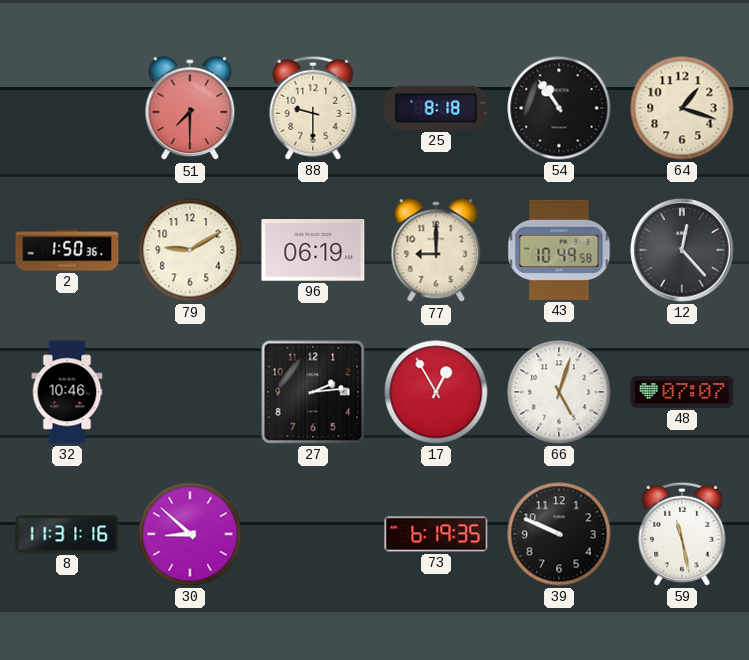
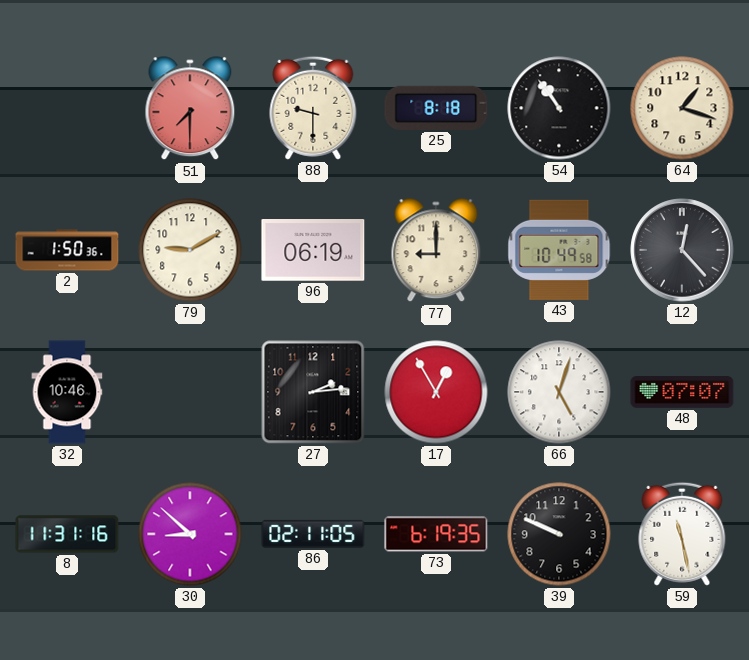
86: none -> 02:11
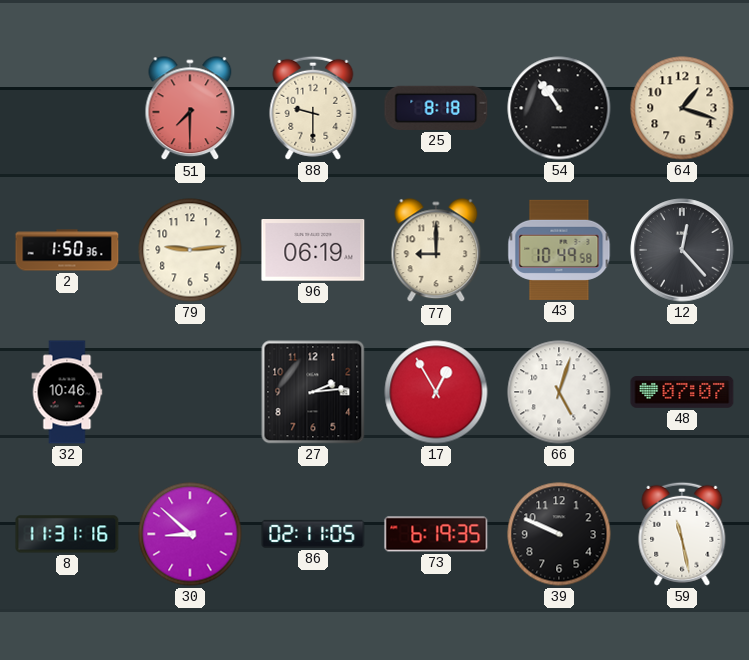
79: 9:10 -> 9:14
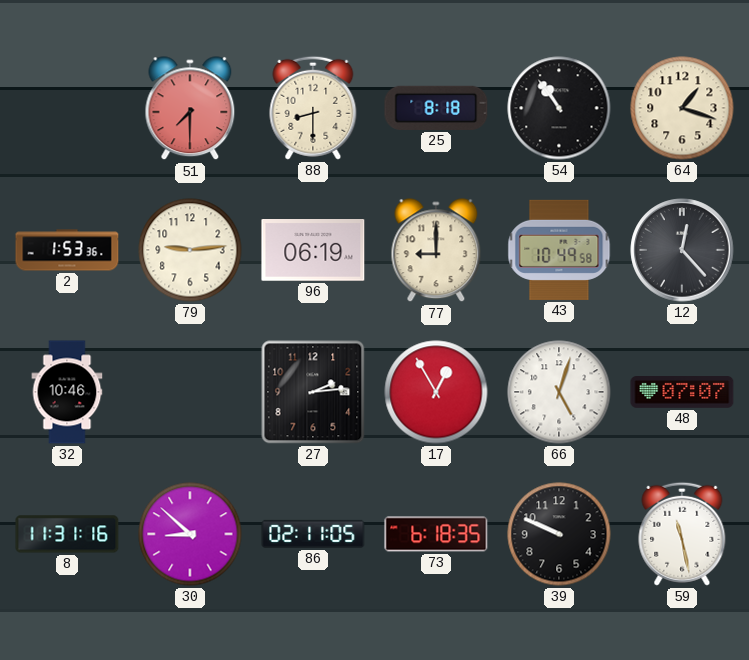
88: 9:30 -> 8:30
2: 1:50 -> 1:53
73: 6:19 -> 6:18
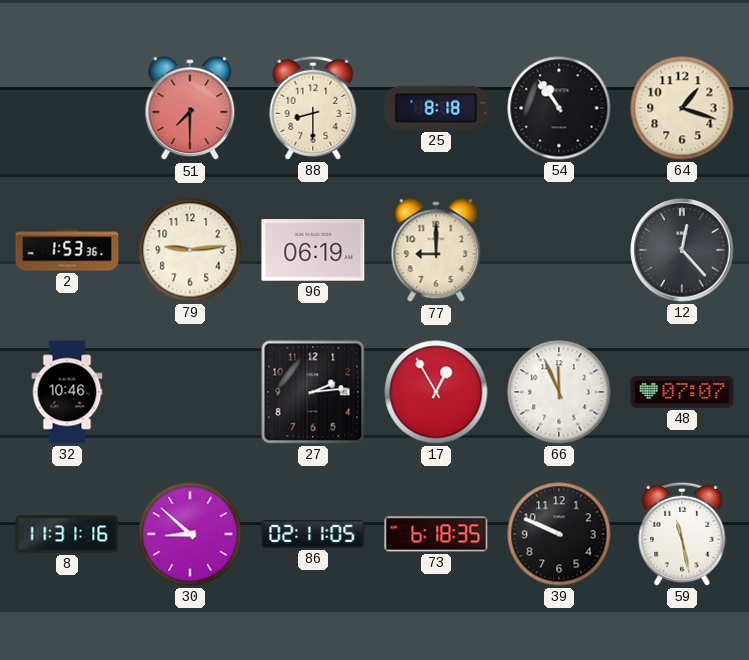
43: 10:49 -> none
66: 5:03 -> 11:56
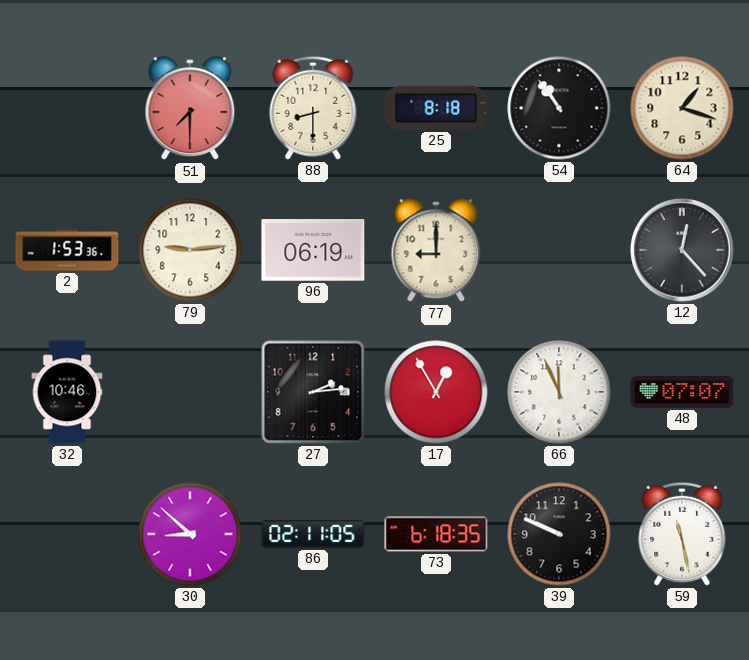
8: 11:31 -> none
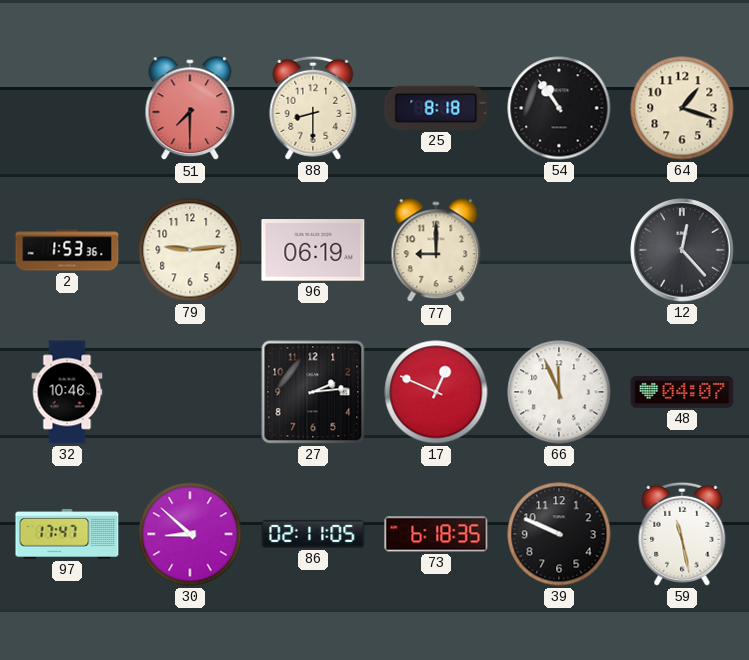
17: 12:55 -> 12:49
48: 07:07 -> 04:07
97: none -> 17:47
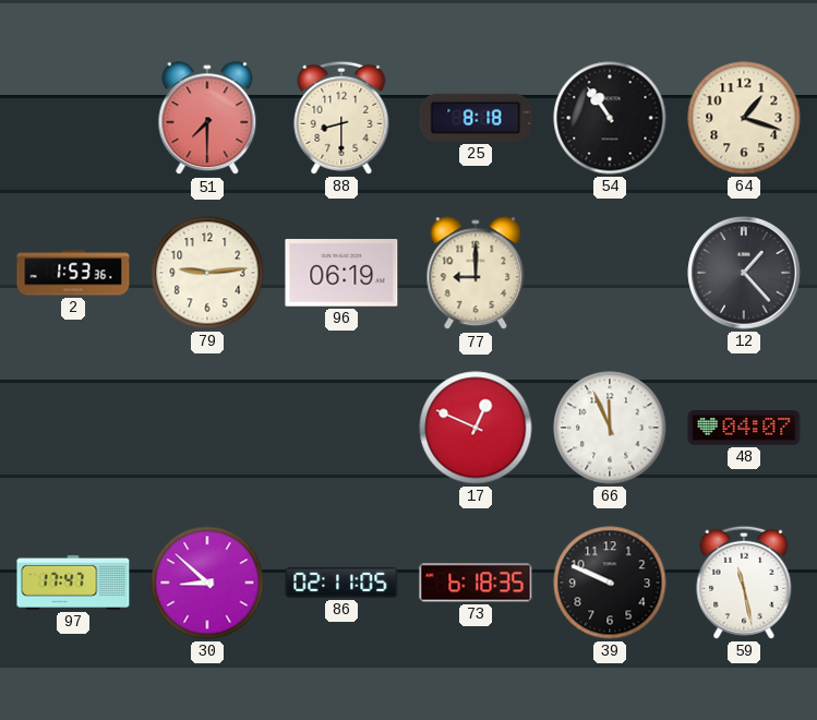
12: 12:23 -> 1:23
32: 10:46 -> none
27: 2:14 -> none
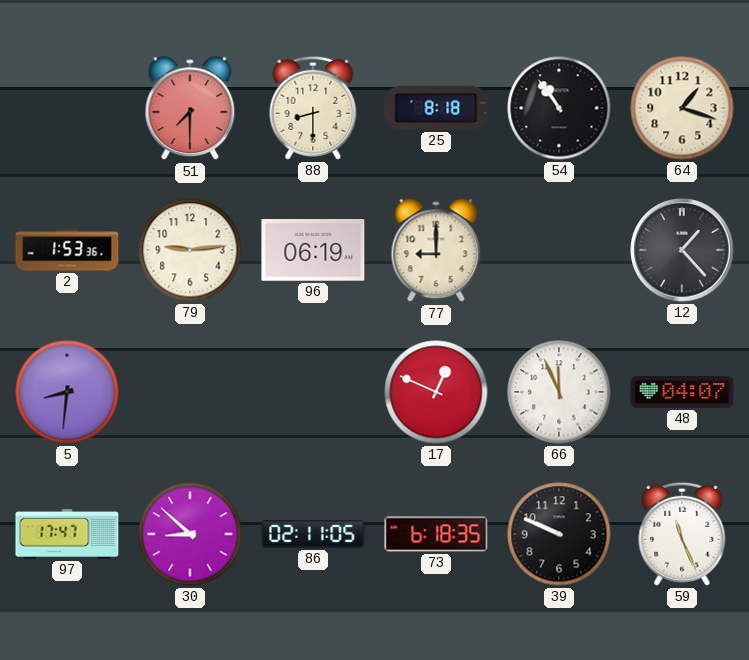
5: none -> 8:31
59: 11:28 -> 11:26
